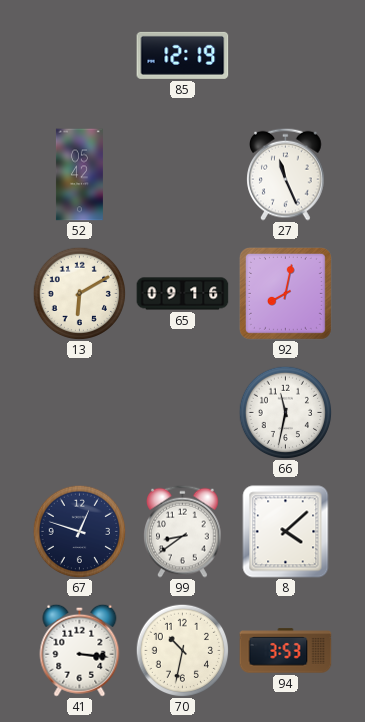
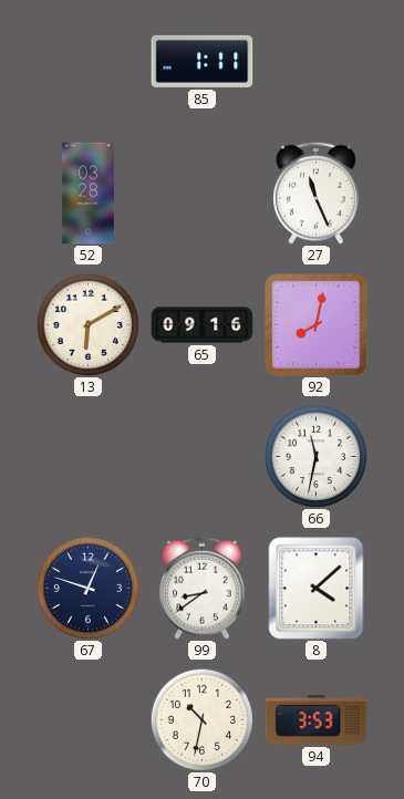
85: 12:19 -> 1:11
52: 05:42 -> 03:28
41: 3:16 -> none
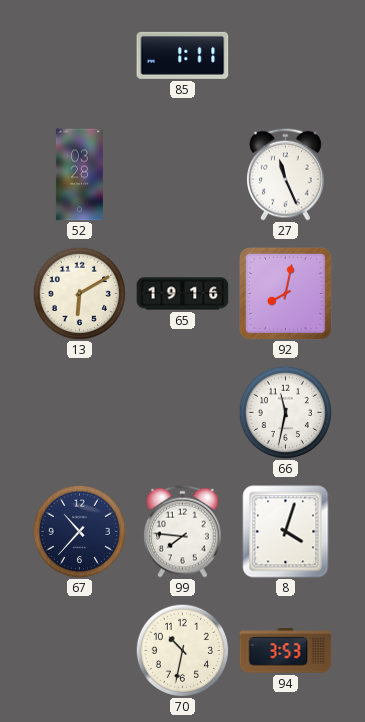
65: 09:16 -> 19:16
67: 12:48 -> 10:37
99: 8:39 -> 7:46
8: 4:08 -> 4:03
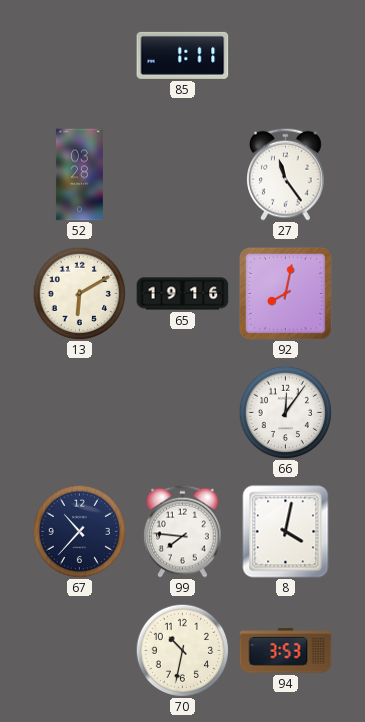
27: 11:26 -> 11:24
66: 11:32 -> 12:06
8: 4:03 -> 4:02
